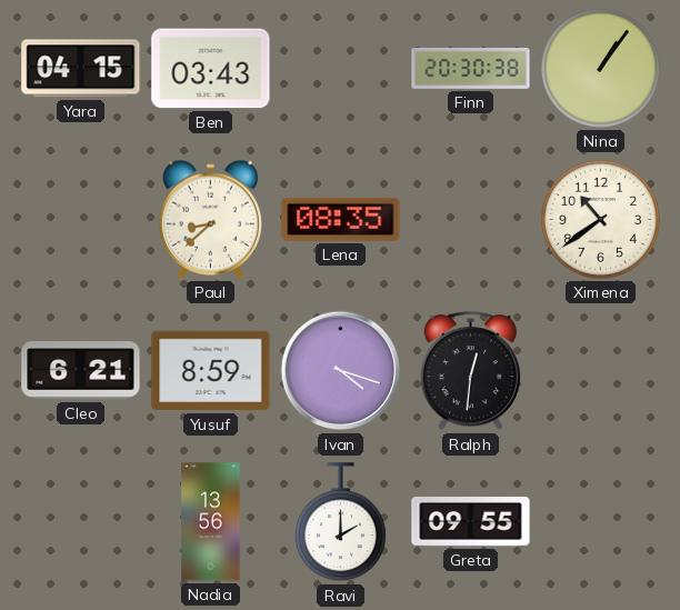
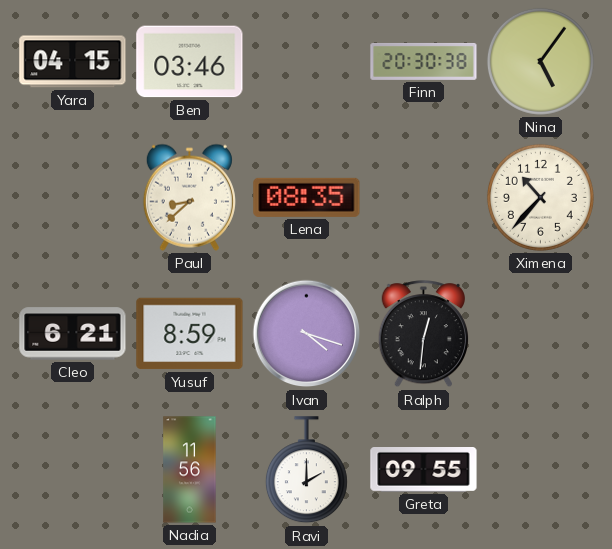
Ben: 03:43 -> 03:46
Nina: 1:06 -> 5:06
Ximena: 10:39 -> 10:37
Nadia: 13:56 -> 11:56
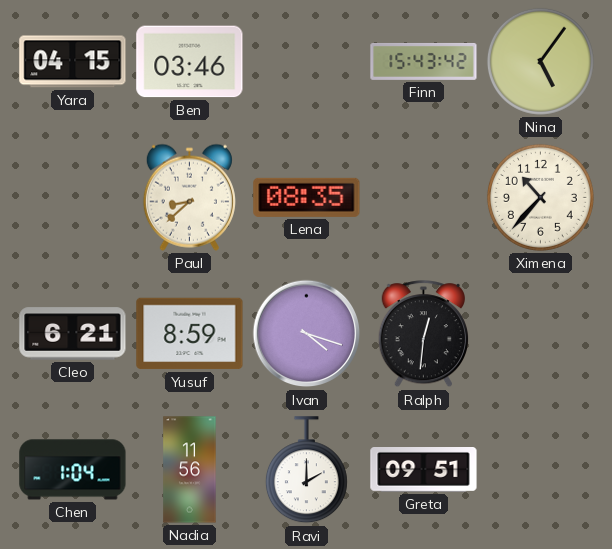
Finn: 20:30 -> 15:43
Chen: none -> 1:04
Greta: 09:55 -> 09:51
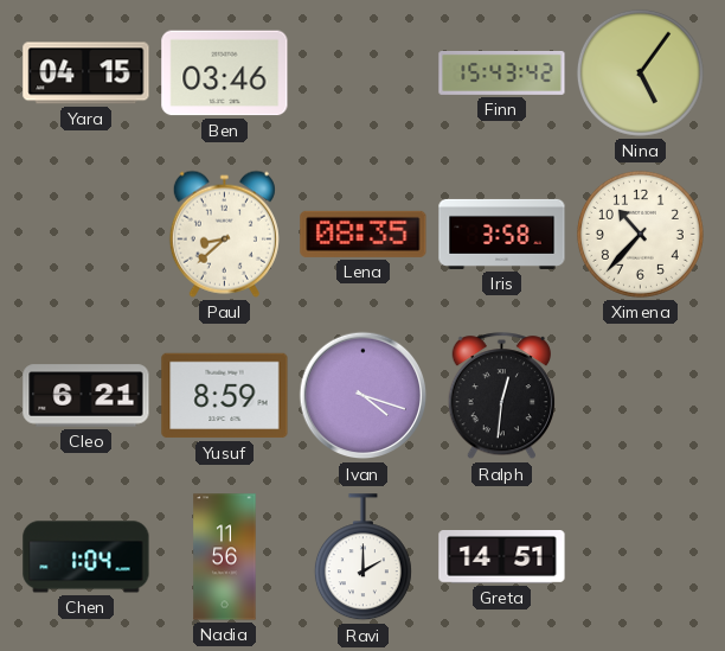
Iris: none -> 3:58
Greta: 09:51 -> 14:51
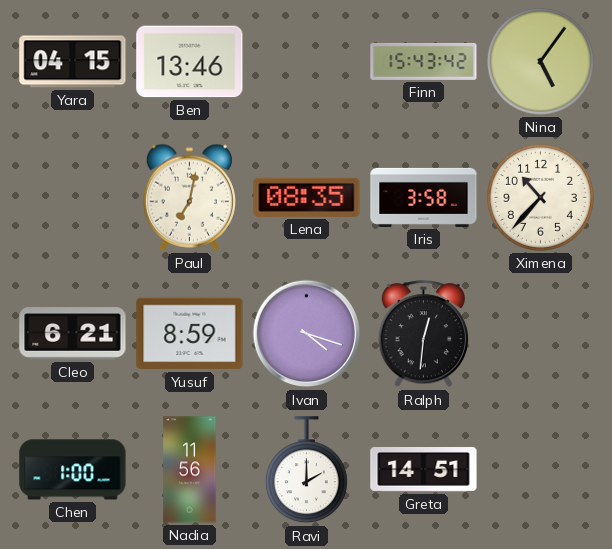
Ben: 03:46 -> 13:46
Paul: 8:38 -> 7:02
Chen: 1:04 -> 1:00
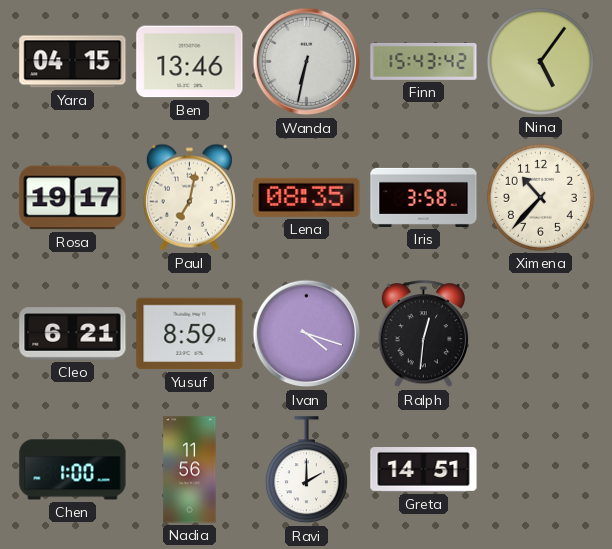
Wanda: none -> 6:32
Rosa: none -> 19:17
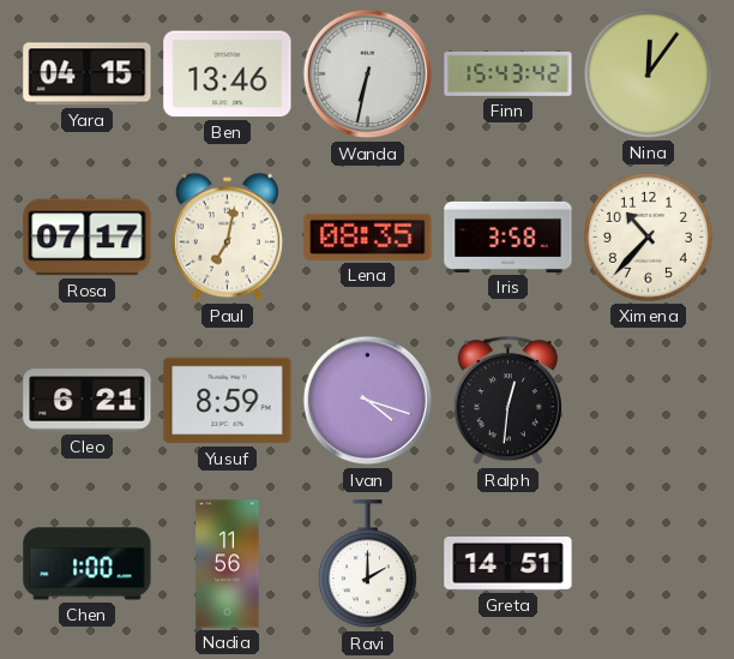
Nina: 5:06 -> 12:06
Rosa: 19:17 -> 07:17
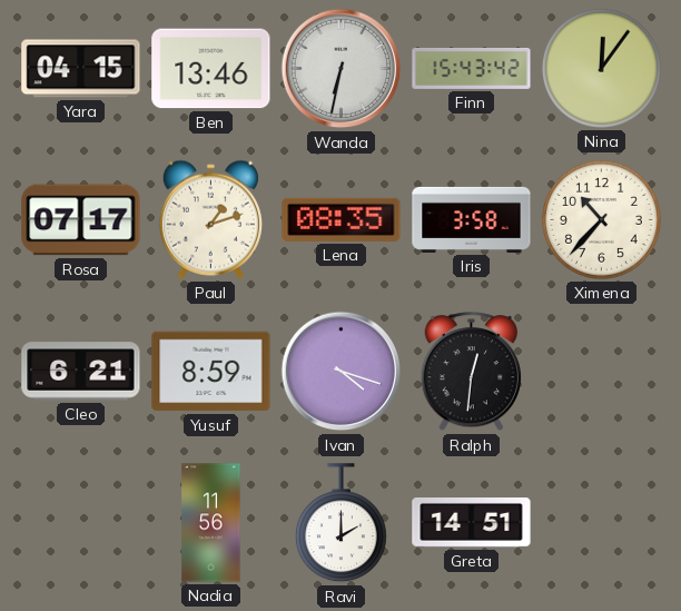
Paul: 7:02 -> 1:12
Chen: 1:00 -> none
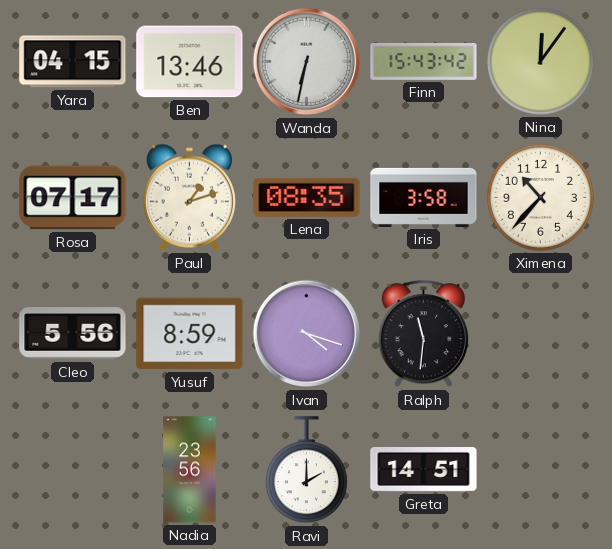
Cleo: 6:21 -> 5:56
Ralph: 12:31 -> 11:31
Nadia: 11:56 -> 23:56
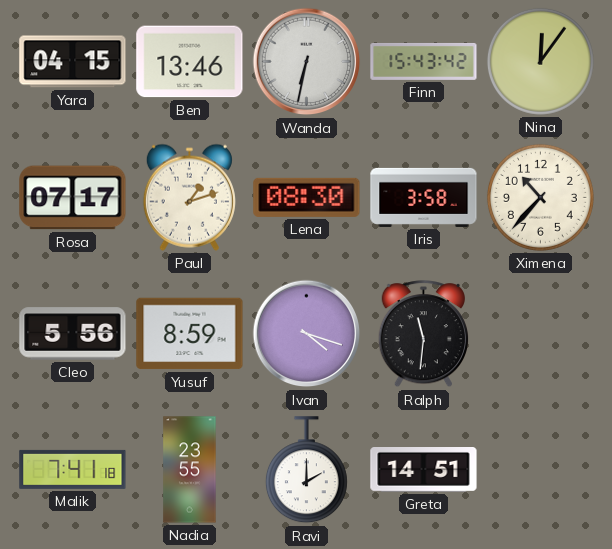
Lena: 08:35 -> 08:30
Malik: none -> 7:41
Nadia: 23:56 -> 23:55
